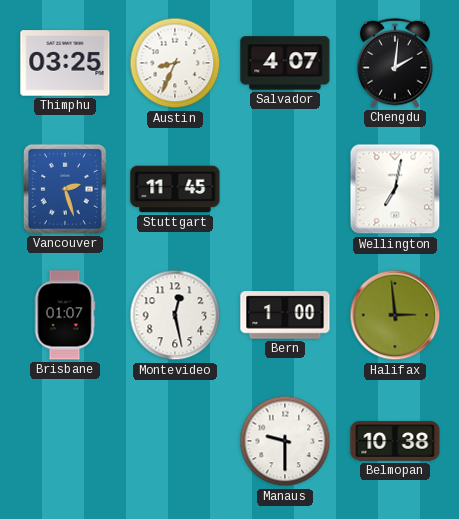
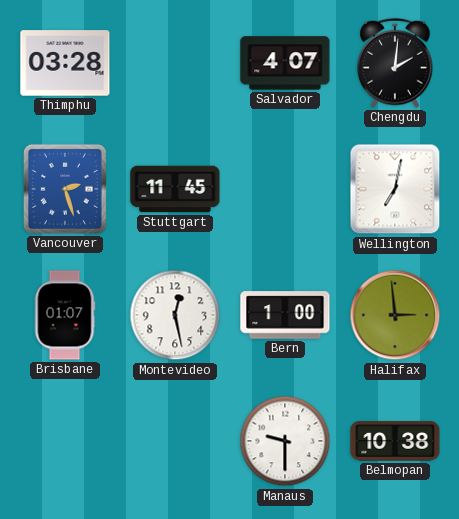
Thimphu: 03:25 -> 03:28
Austin: 8:34 -> none
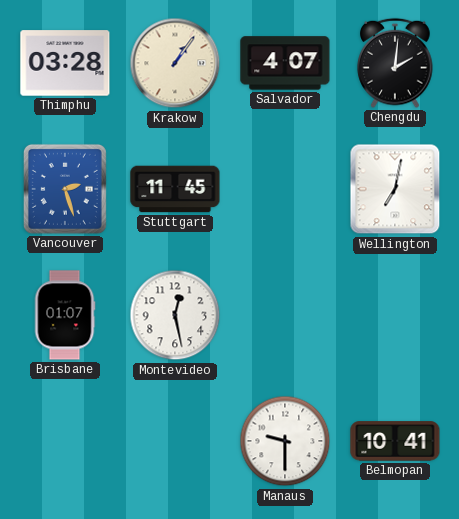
Krakow: none -> 1:06
Bern: 1:00 -> none
Halifax: 2:59 -> none
Belmopan: 10:38 -> 10:41
